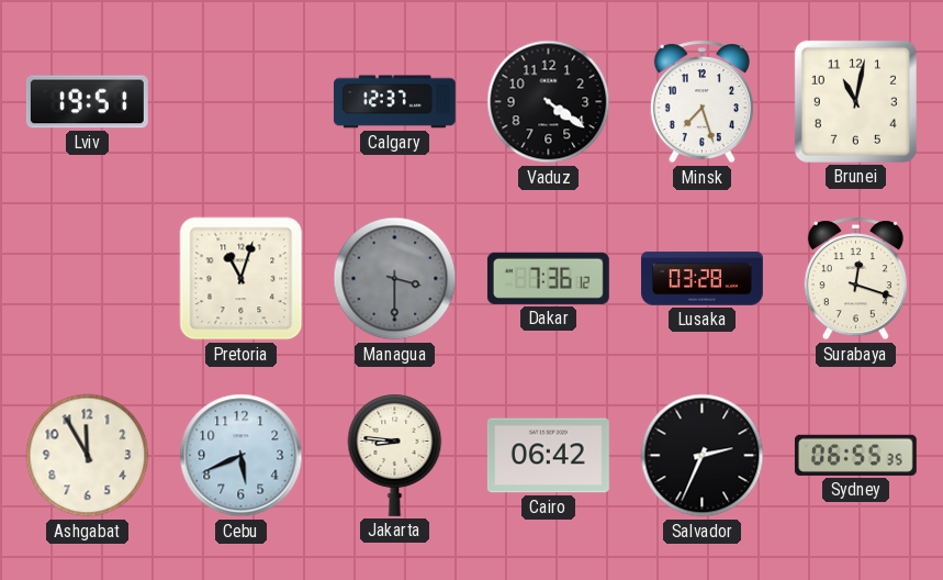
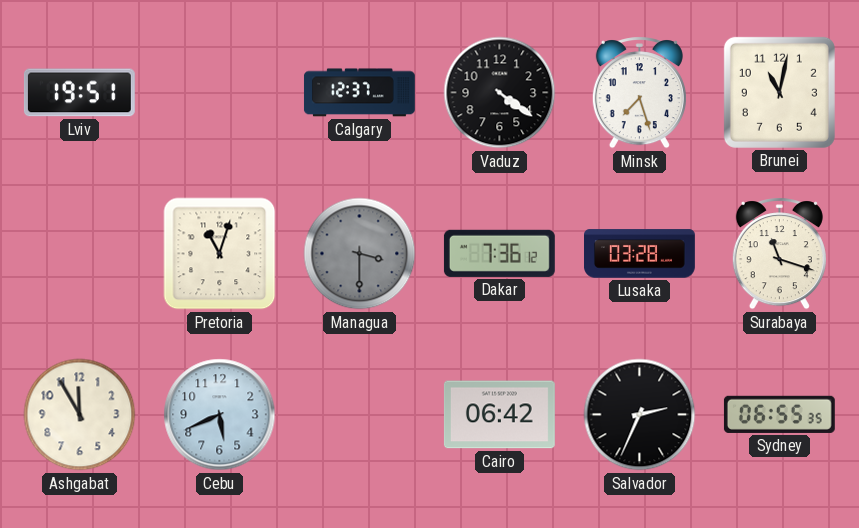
Surabaya: 12:18 -> 11:18
Jakarta: 8:46 -> none
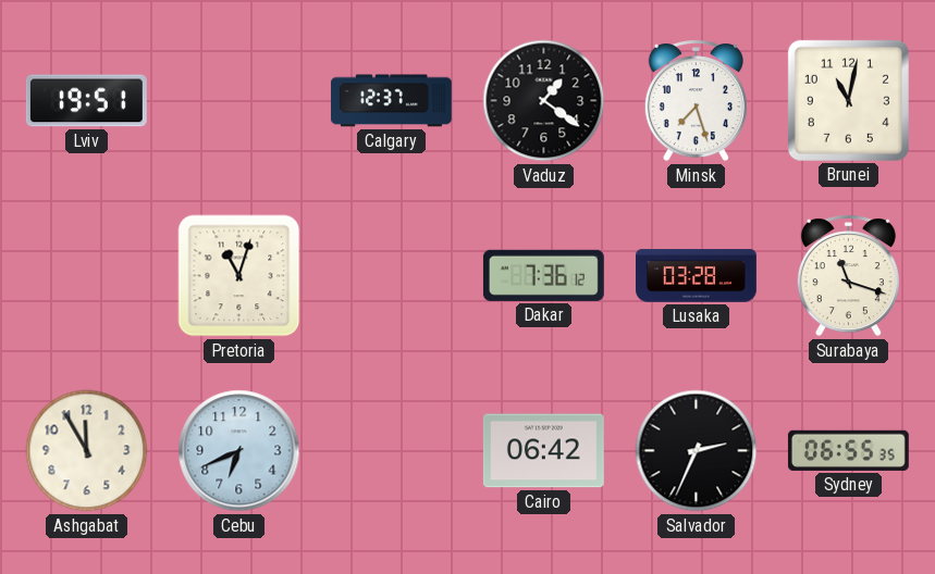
Vaduz: 4:21 -> 1:21
Managua: 3:30 -> none
Cebu: 5:41 -> 6:41
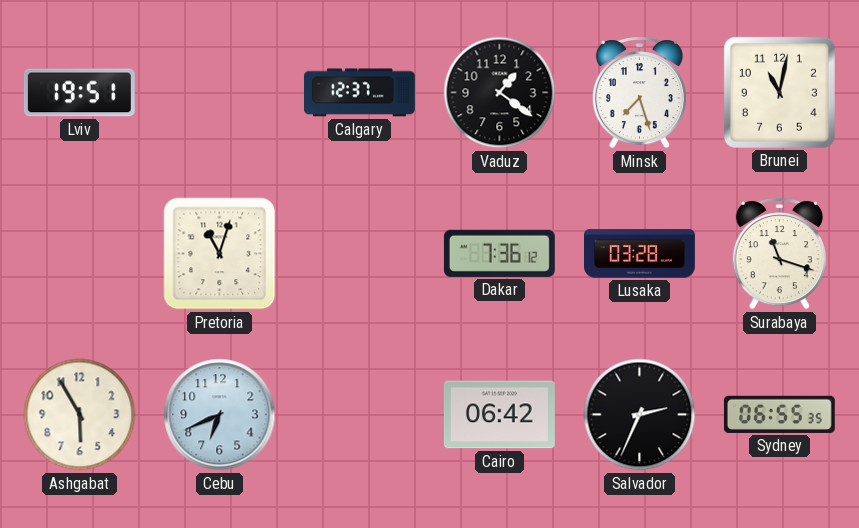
Ashgabat: 11:55 -> 5:55
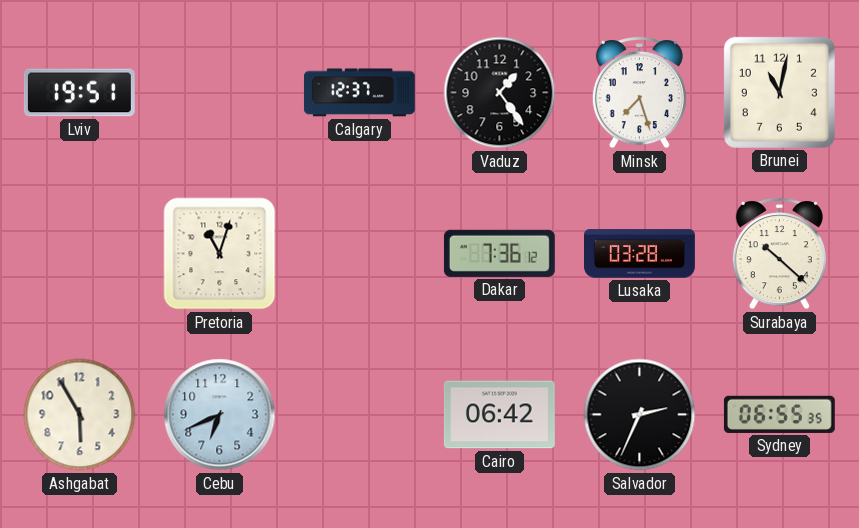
Vaduz: 1:21 -> 1:24
Surabaya: 11:18 -> 10:22
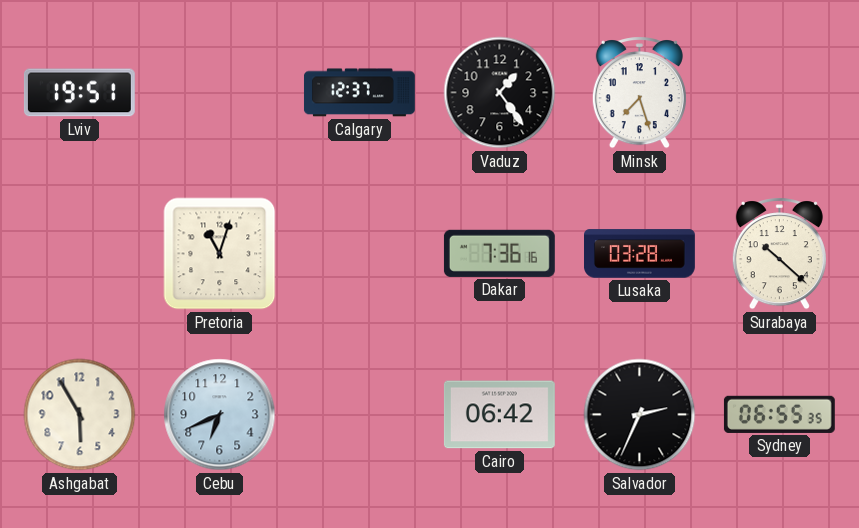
Brunei: 11:02 -> none
Dakar: 7:36:12 -> 7:36:16
